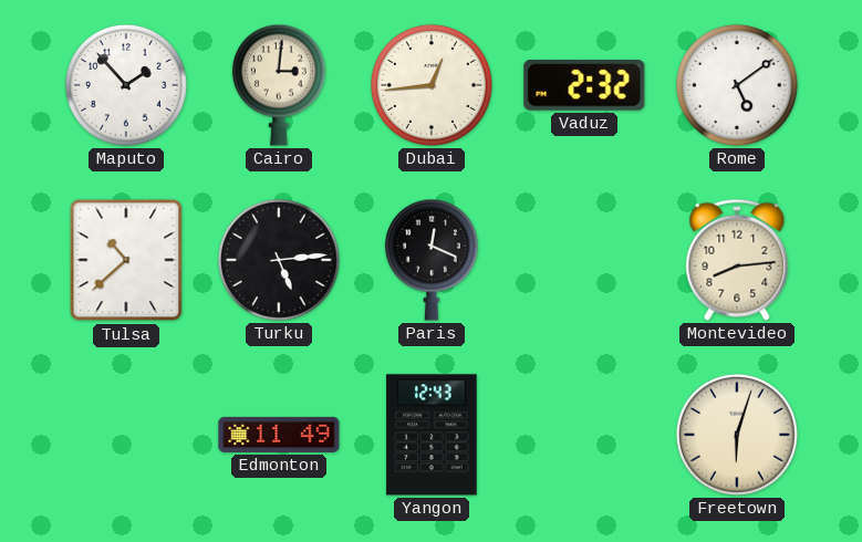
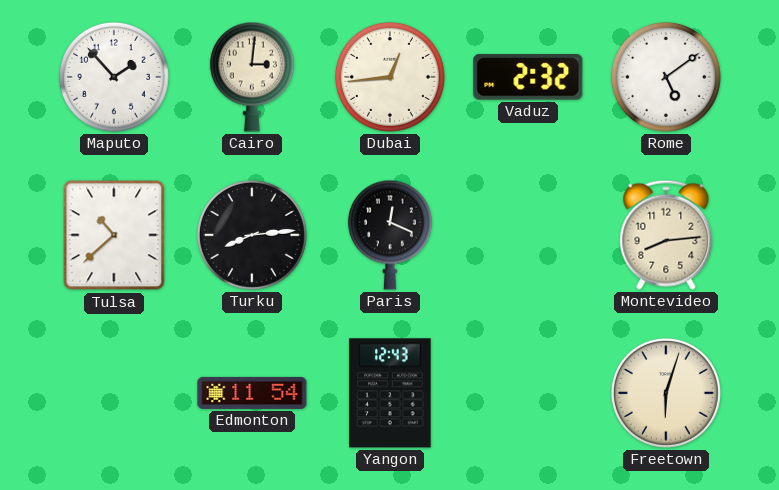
Turku: 5:14 -> 8:14
Edmonton: 11:49 -> 11:54
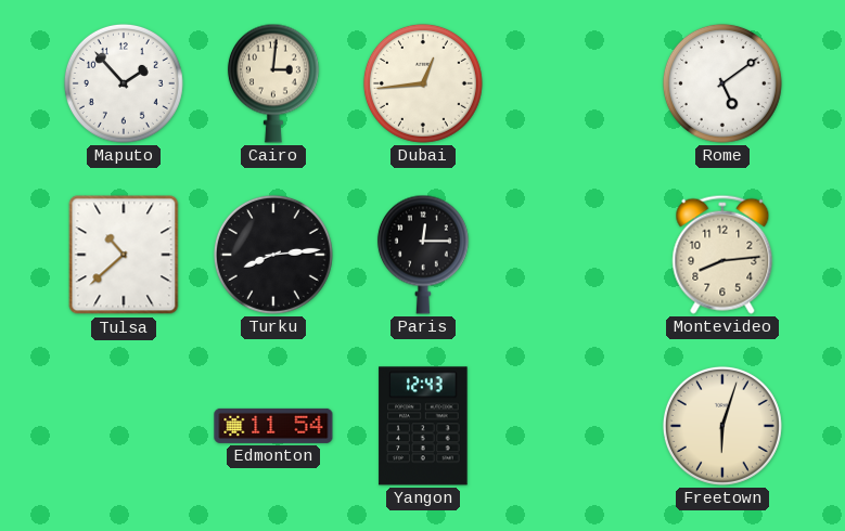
Vaduz: 2:32 -> none
Paris: 12:19 -> 12:15
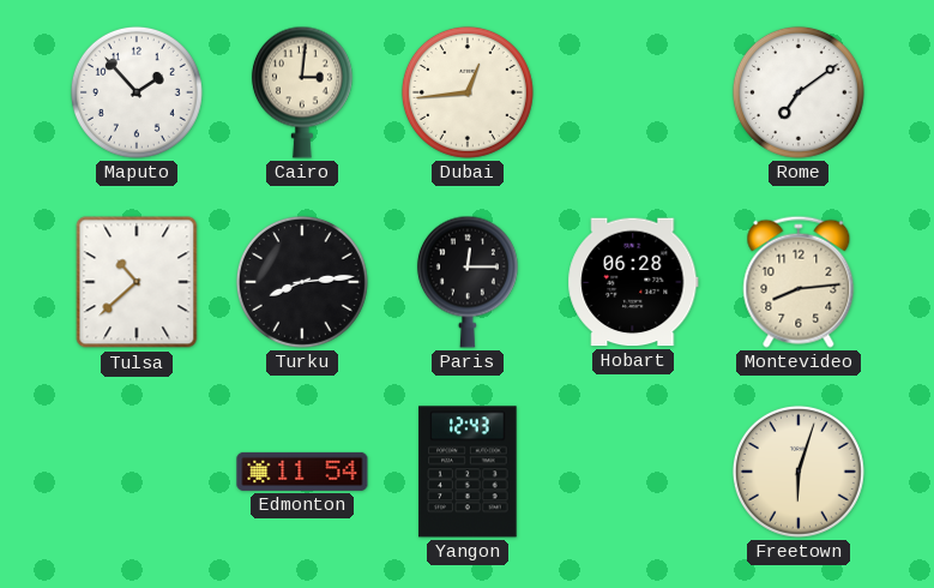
Rome: 5:09 -> 7:09
Hobart: none -> 06:28
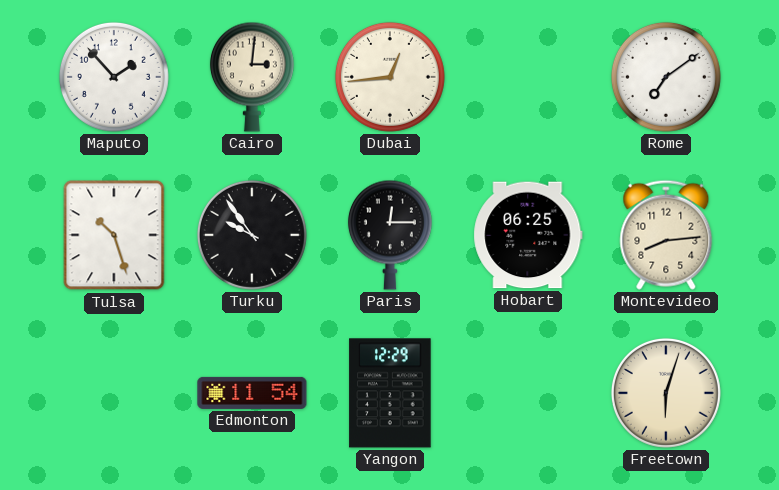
Tulsa: 10:38 -> 10:27
Turku: 8:14 -> 9:54
Hobart: 06:28 -> 06:25
Yangon: 12:43 -> 12:29
